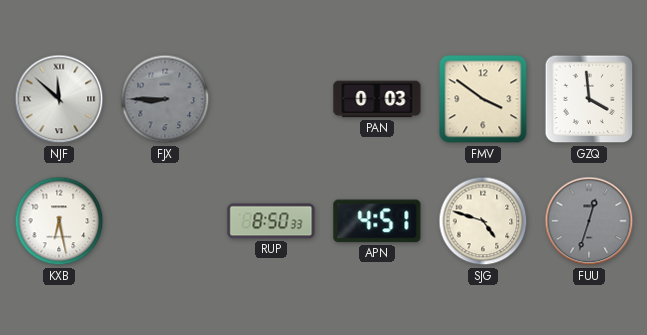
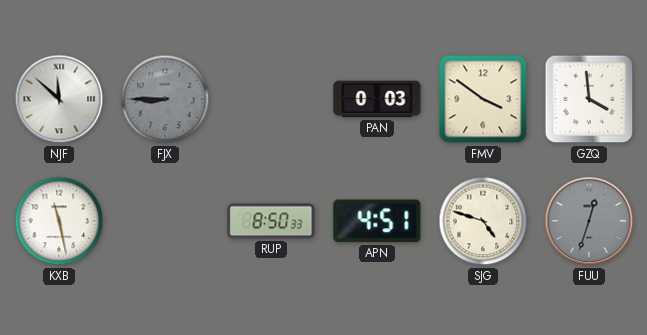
KXB: 6:28 -> 11:28
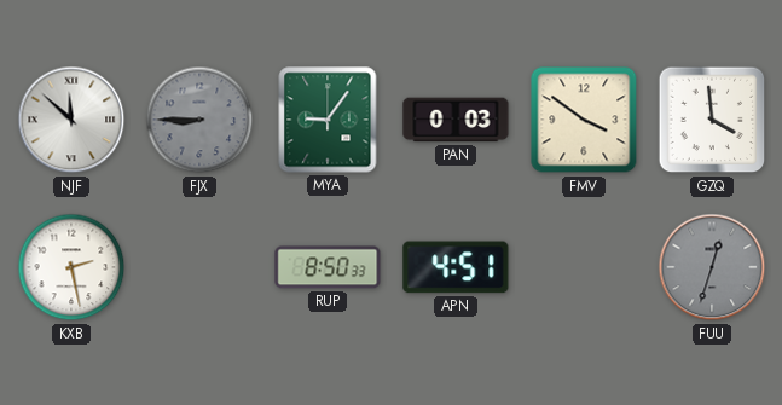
MYA: none -> 9:06
KXB: 11:28 -> 2:28
SJG: 4:48 -> none
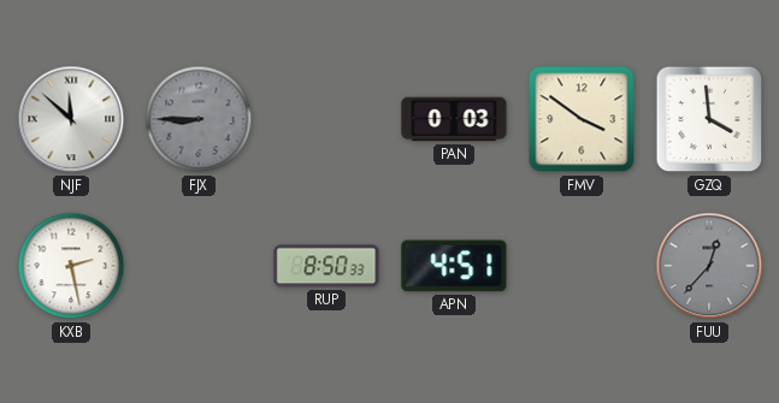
MYA: 9:06 -> none
FUU: 12:33 -> 12:37
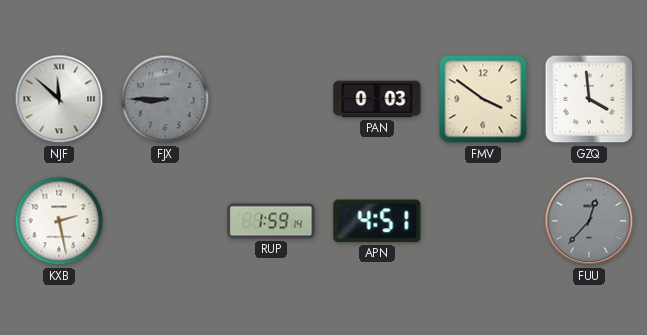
RUP: 8:50 -> 1:59
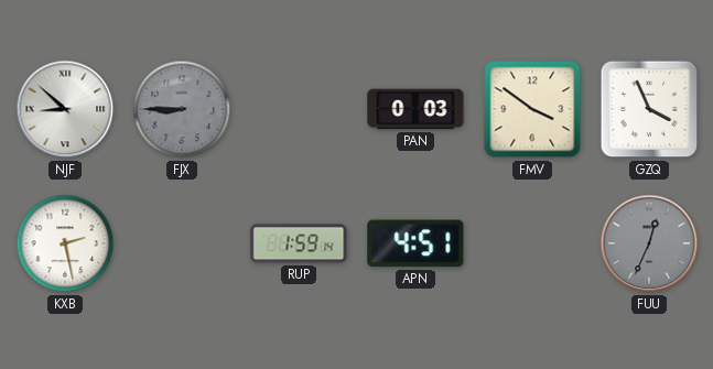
NJF: 11:52 -> 8:52
GZQ: 3:59 -> 3:56
FUU: 12:37 -> 12:34
